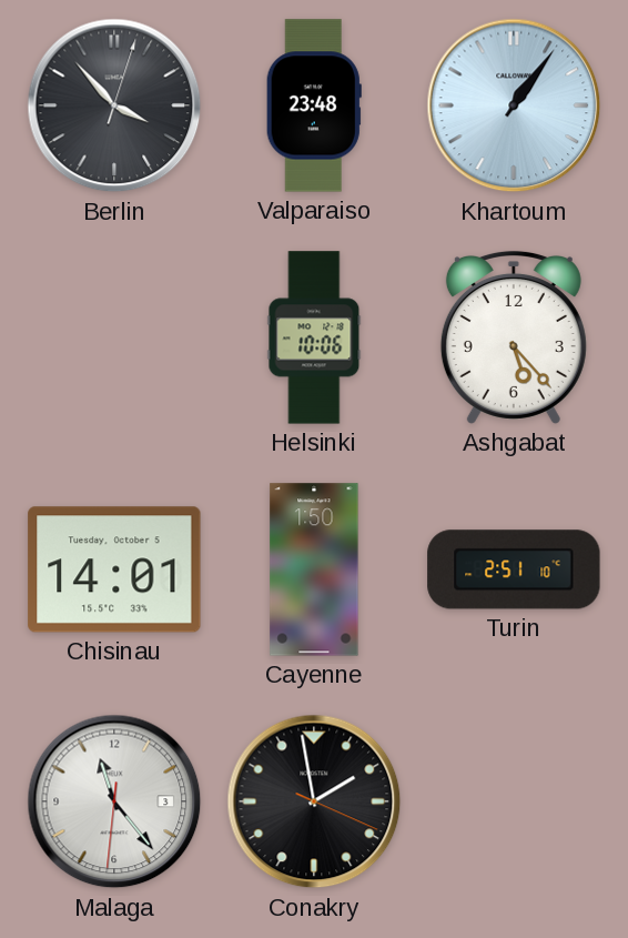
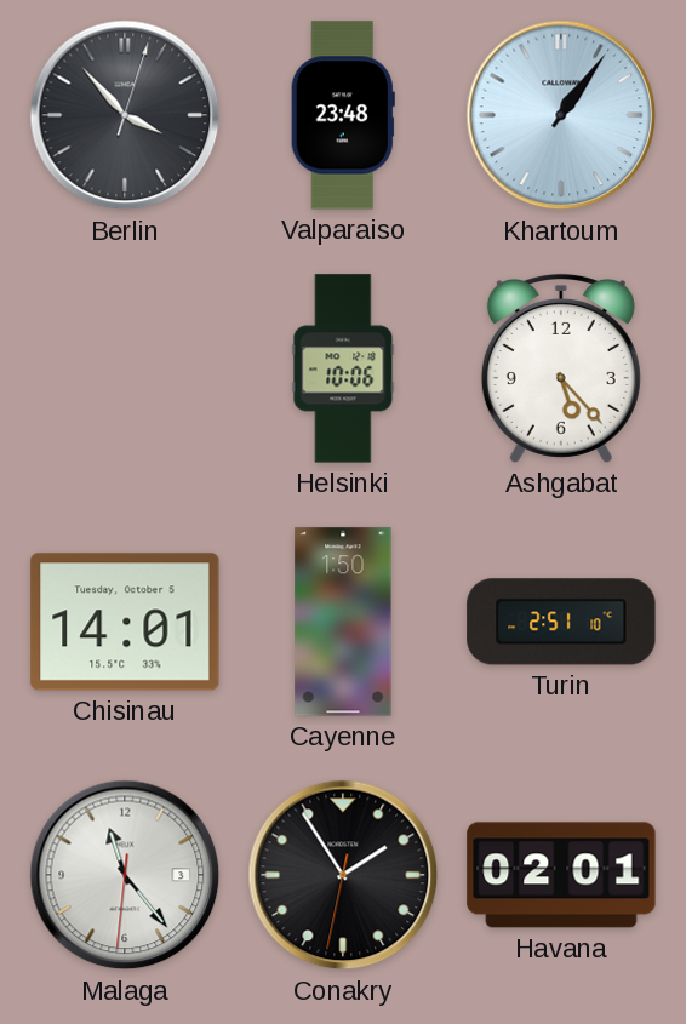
Conakry: 1:58 -> 1:54
Havana: none -> 02:01
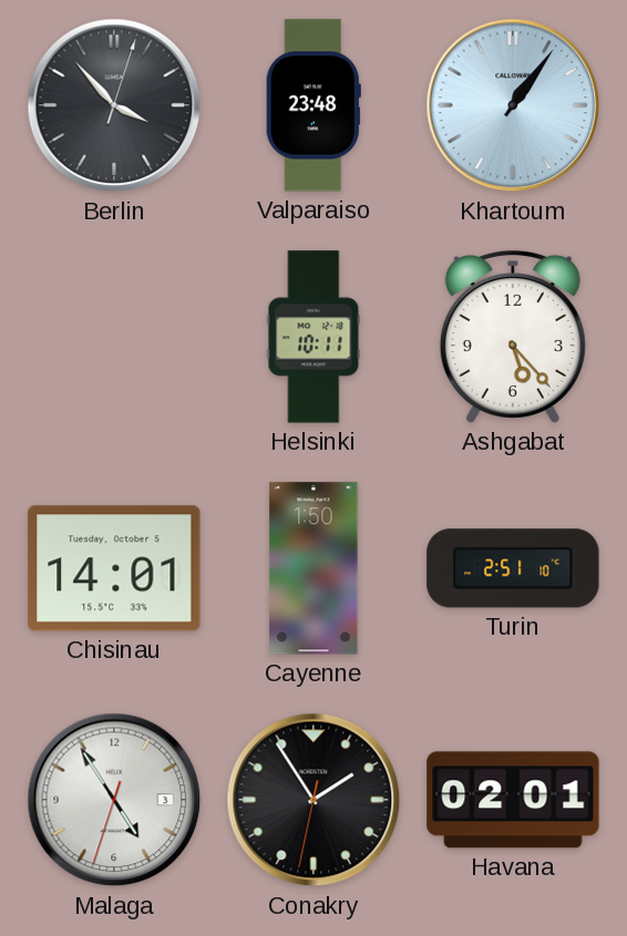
Helsinki: 10:06 -> 10:11
Malaga: 11:23 -> 4:54
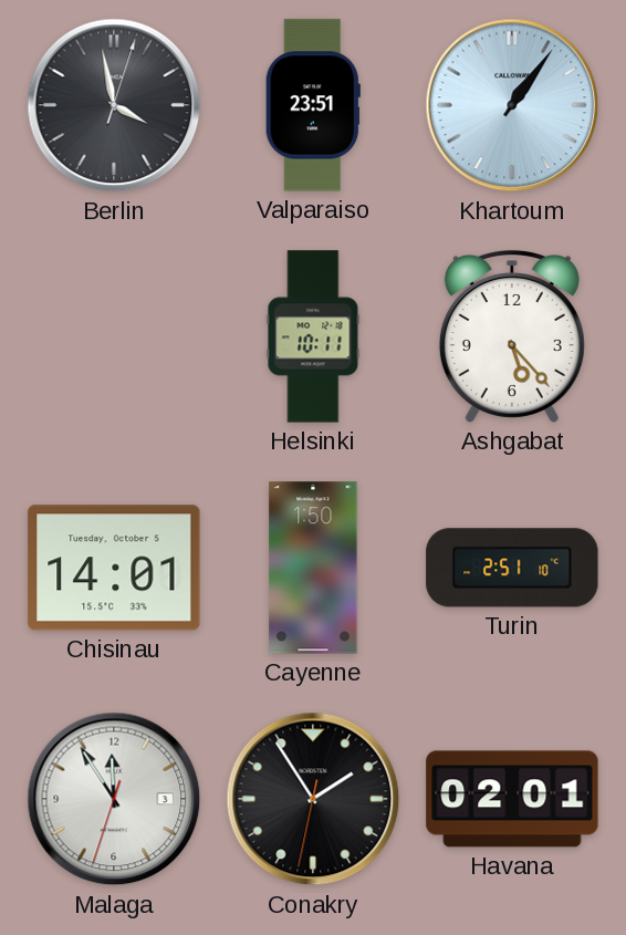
Berlin: 3:53 -> 3:58
Valparaiso: 23:48 -> 23:51
Malaga: 4:54 -> 11:54
